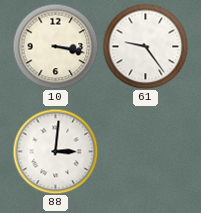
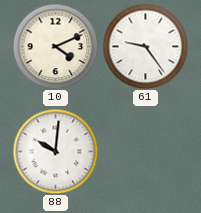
10: 3:17 -> 4:11
88: 3:01 -> 10:01
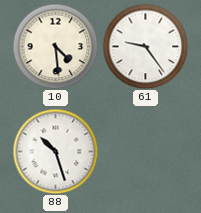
10: 4:11 -> 4:29
88: 10:01 -> 10:27
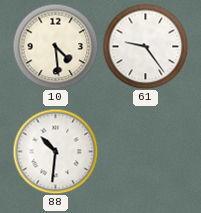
88: 10:27 -> 10:31
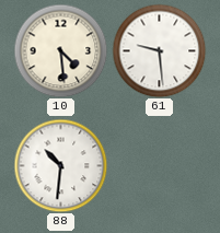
61: 9:24 -> 9:29
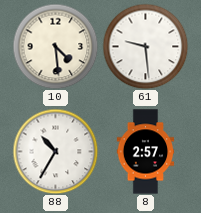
88: 10:31 -> 10:35
8: none -> 2:57
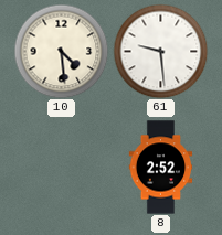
88: 10:35 -> none
8: 2:57 -> 2:52
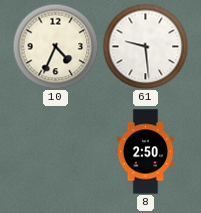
10: 4:29 -> 4:34
8: 2:52 -> 2:50
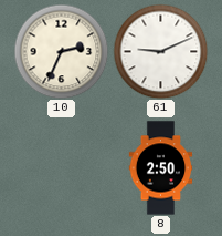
10: 4:34 -> 2:34
61: 9:29 -> 9:11
